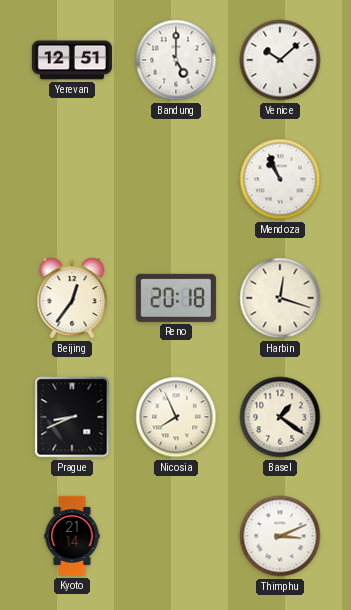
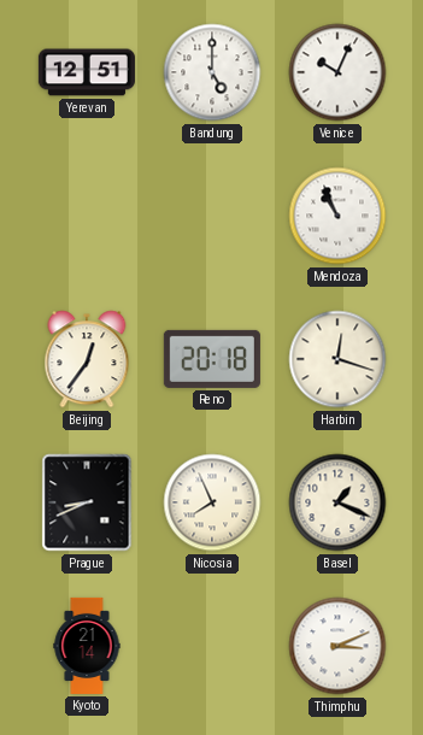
Venice: 10:08 -> 10:04
Basel: 1:21 -> 1:19
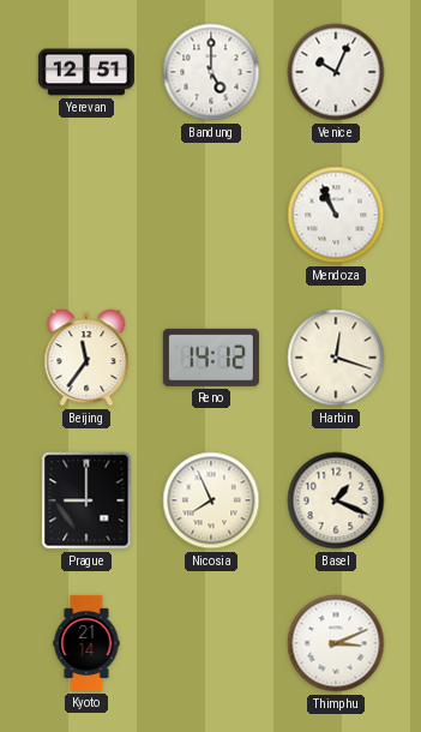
Beijing: 12:36 -> 11:36
Reno: 20:18 -> 14:12
Prague: 8:41 -> 9:00
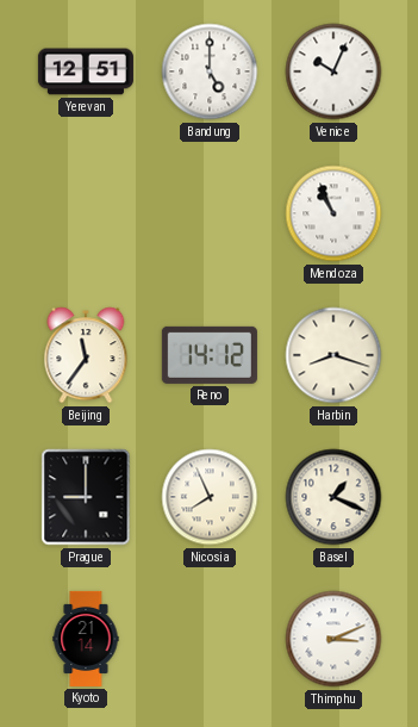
Harbin: 12:18 -> 8:18
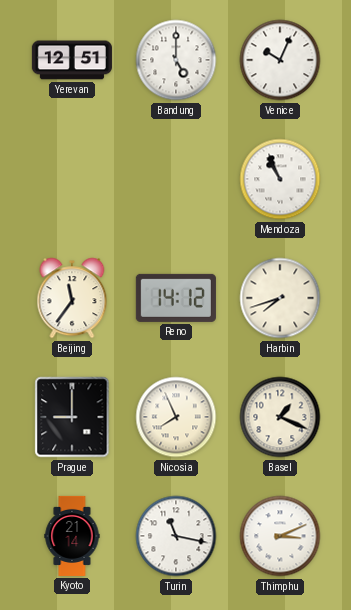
Harbin: 8:18 -> 7:42
Turin: none -> 11:17
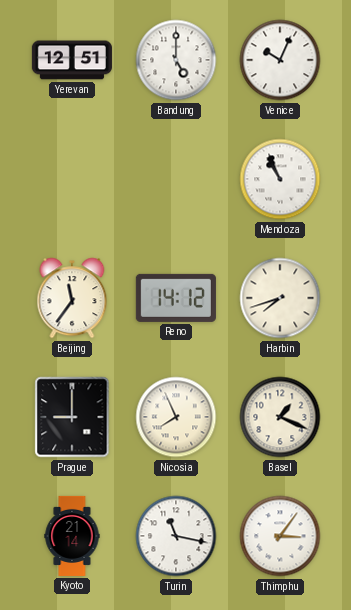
Thimphu: 3:11 -> 3:06
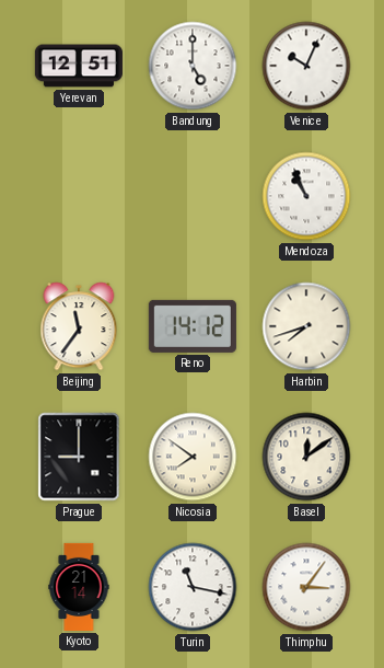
Nicosia: 7:56 -> 7:51
Basel: 1:19 -> 12:09
